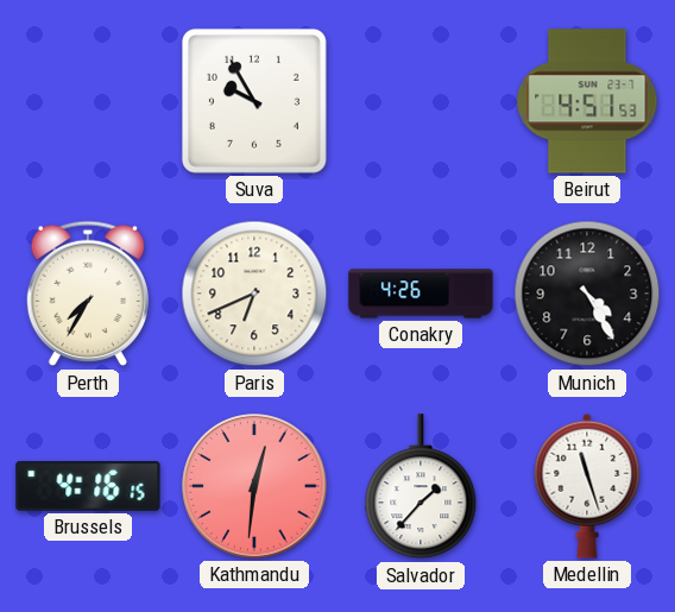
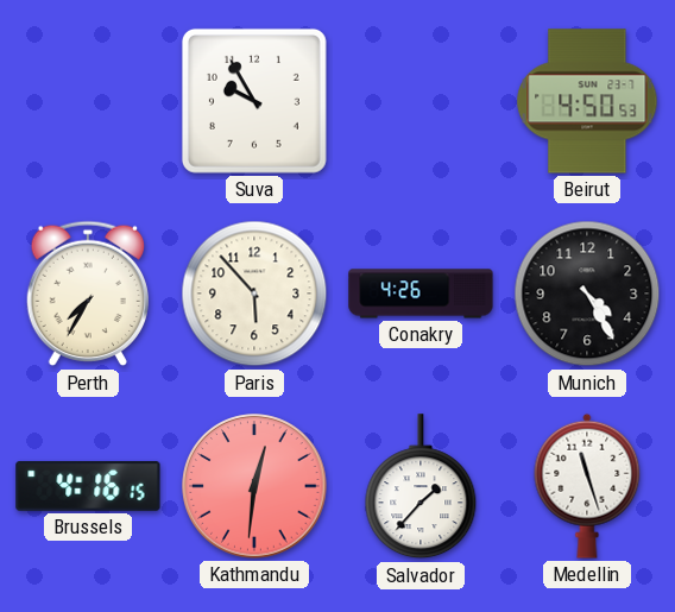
Beirut: 4:51 -> 4:50
Paris: 6:41 -> 5:53
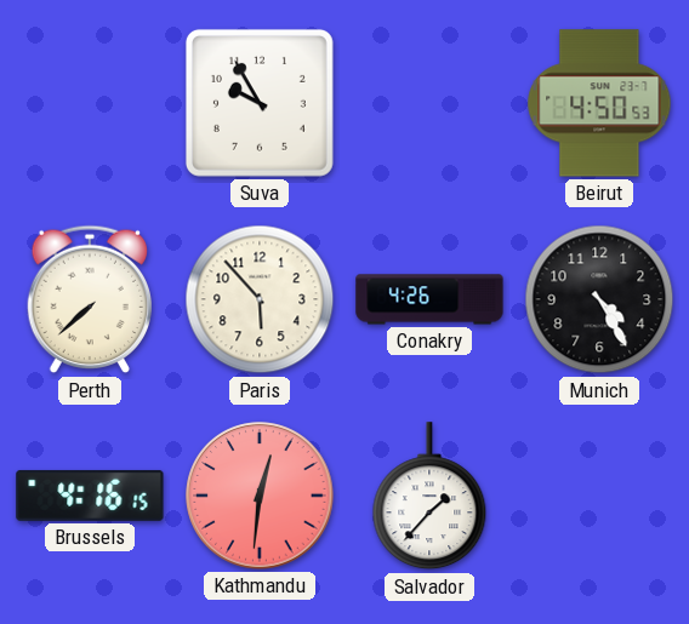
Perth: 7:35 -> 7:38
Medellin: 11:27 -> none
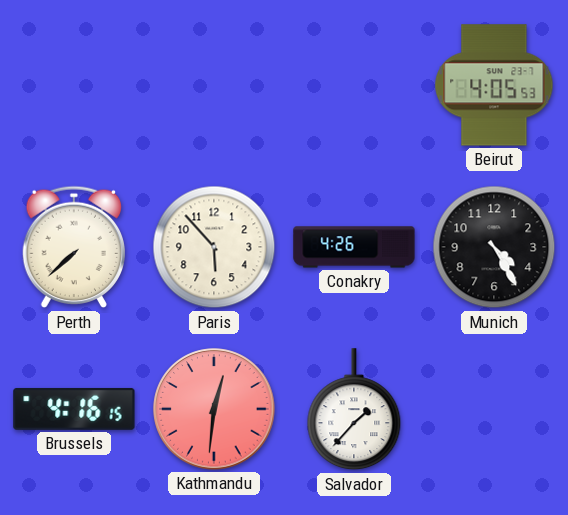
Suva: 9:55 -> none
Beirut: 4:50 -> 4:05
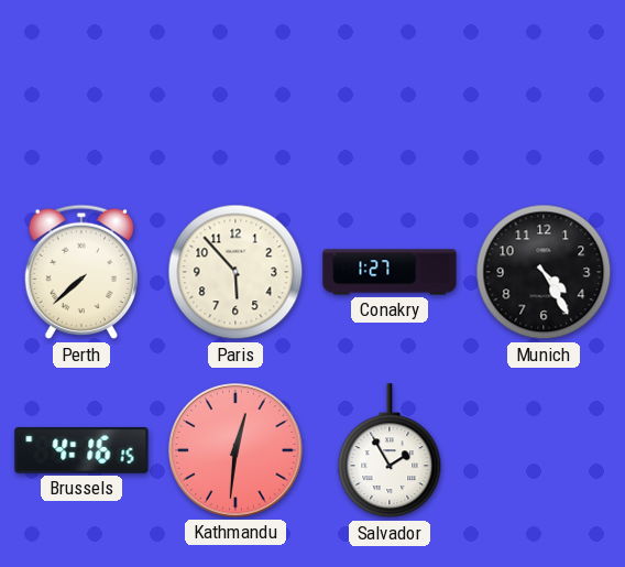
Beirut: 4:05 -> none
Conakry: 4:26 -> 1:27
Salvador: 1:37 -> 1:55
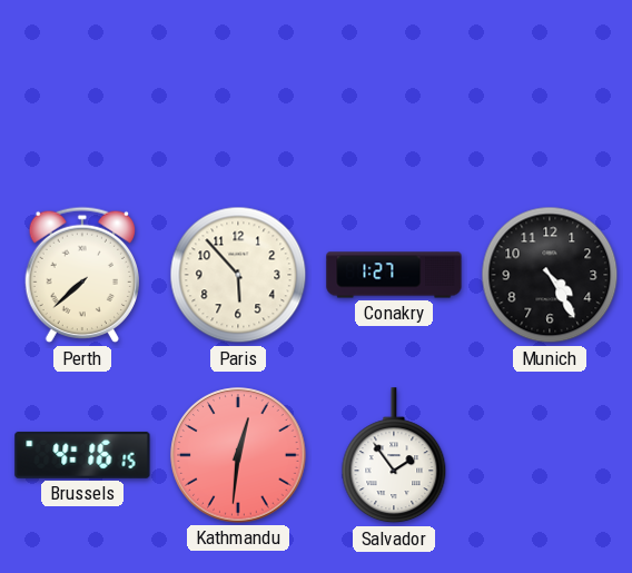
Salvador: 1:55 -> 1:54
